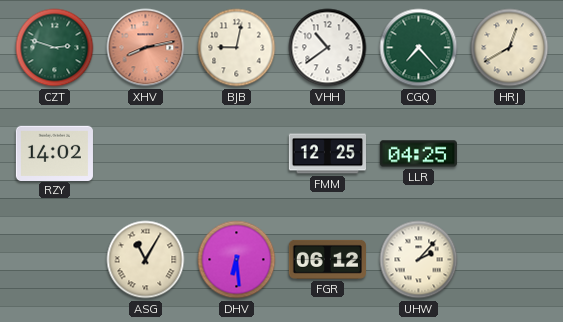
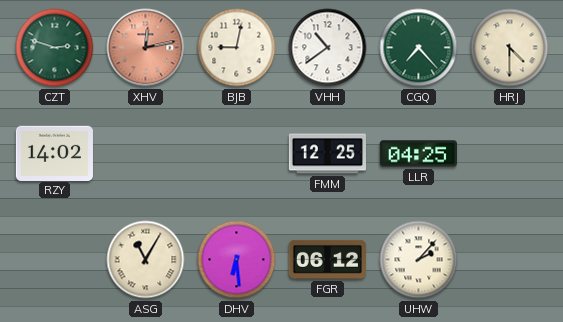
XHV: 8:13 -> 12:13
HRJ: 12:40 -> 4:30
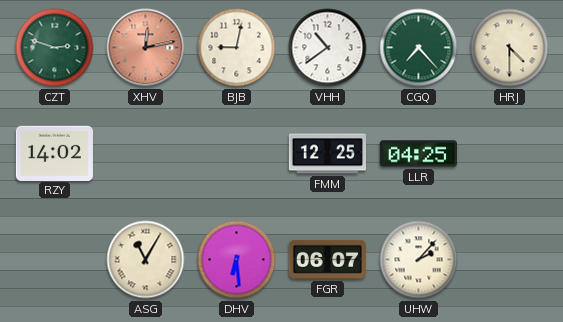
FGR: 06:12 -> 06:07
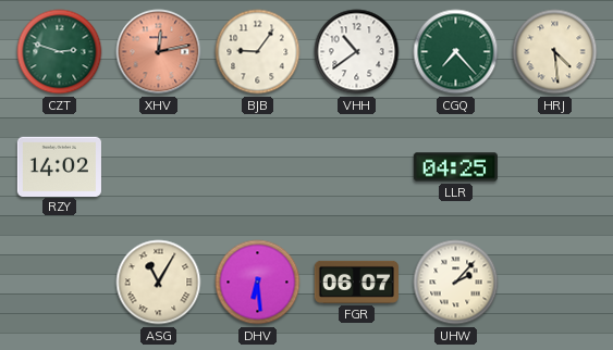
BJB: 9:02 -> 9:06
HRJ: 4:30 -> 4:29
FMM: 12:25 -> none
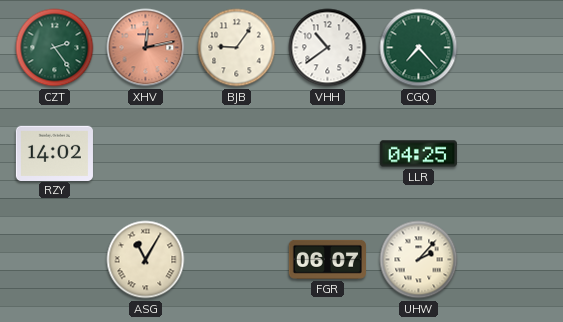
CZT: 2:48 -> 2:24
HRJ: 4:29 -> none
DHV: 6:29 -> none
